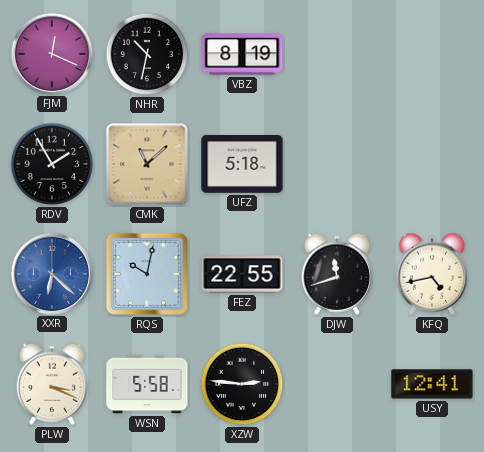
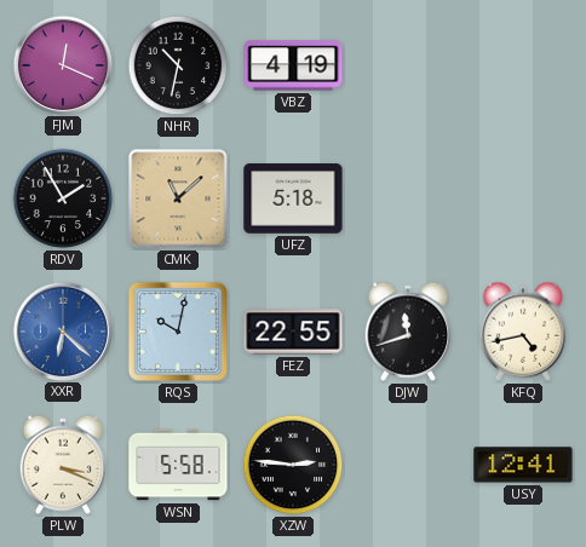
VBZ: 8:19 -> 4:19
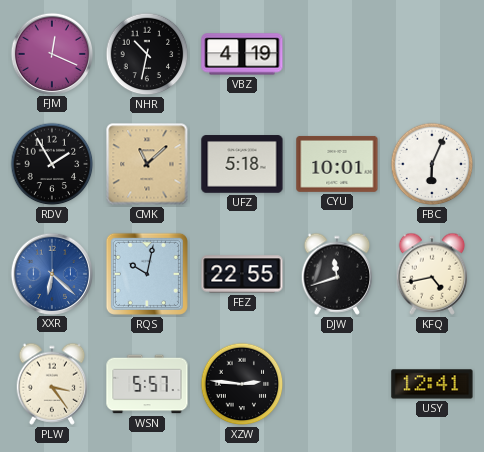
CYU: none -> 10:01
FBC: none -> 6:04
PLW: 3:19 -> 3:24
WSN: 5:58 -> 5:57
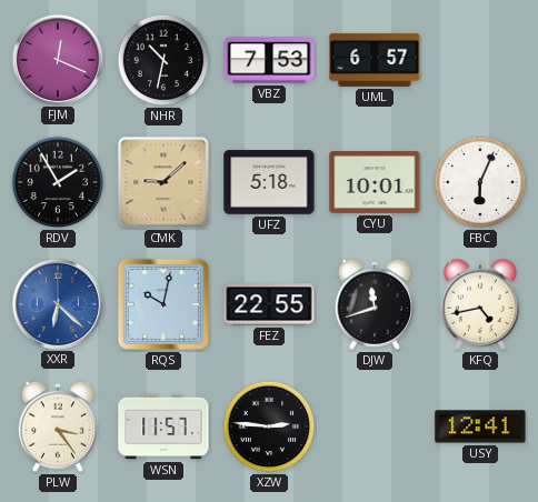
VBZ: 4:19 -> 7:53
UML: none -> 6:57
CMK: 11:08 -> 9:08
WSN: 5:57 -> 11:57
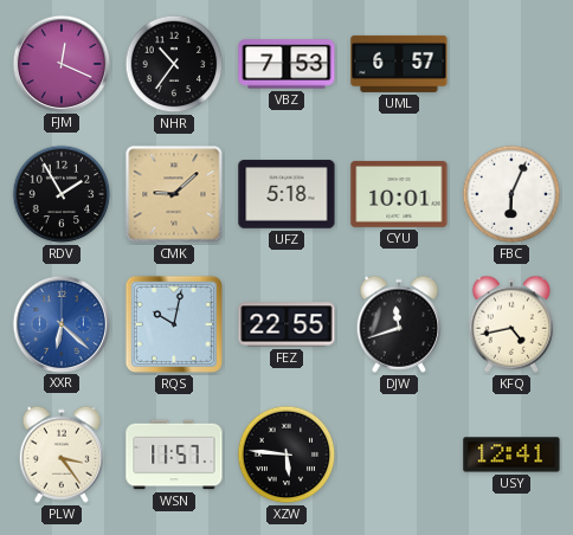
NHR: 10:32 -> 10:36
XZW: 2:46 -> 5:46
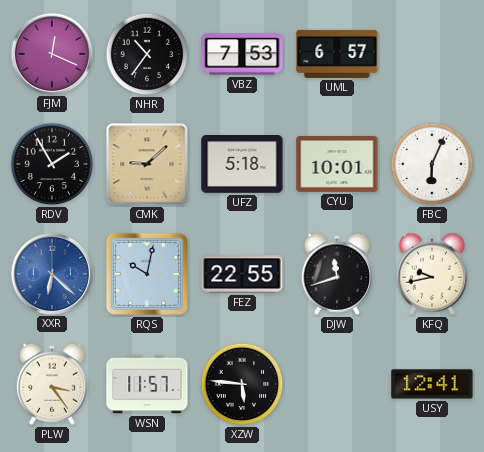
KFQ: 4:43 -> 9:43
